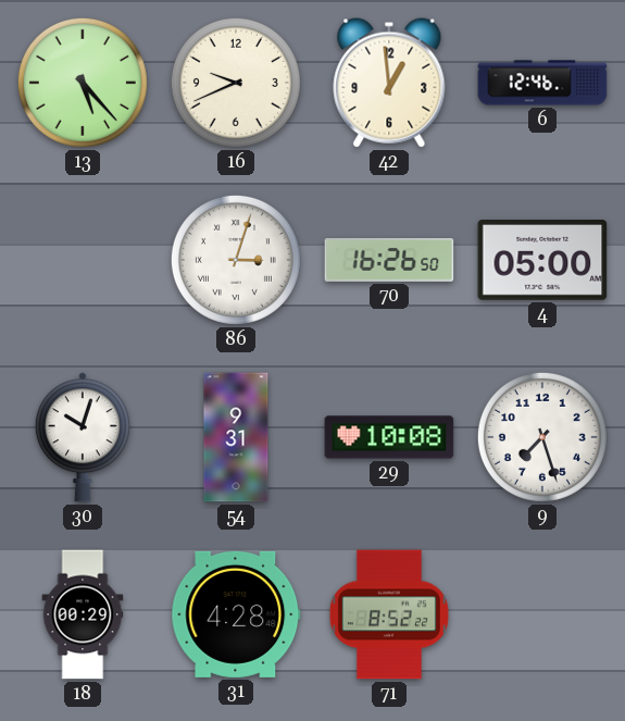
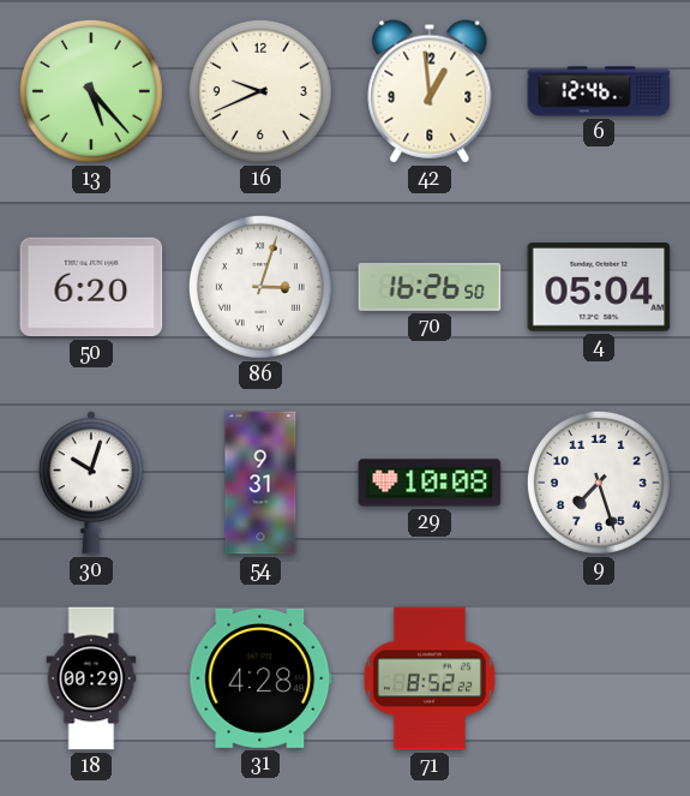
50: none -> 6:20
4: 05:00 -> 05:04
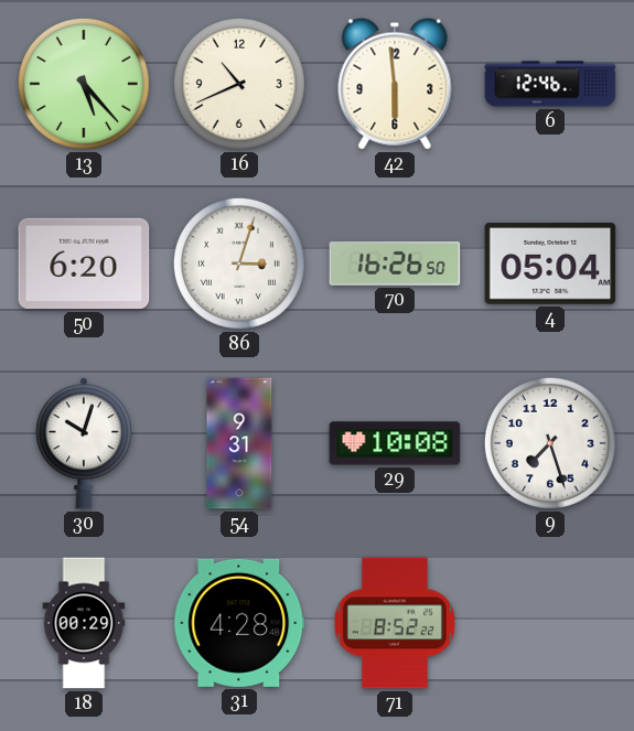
16: 9:41 -> 10:41
42: 12:59 -> 5:59
